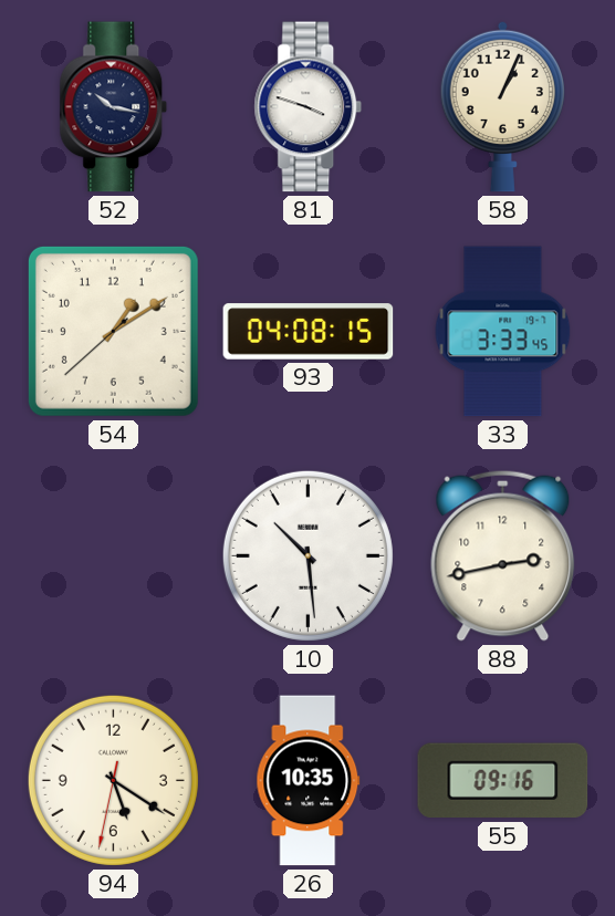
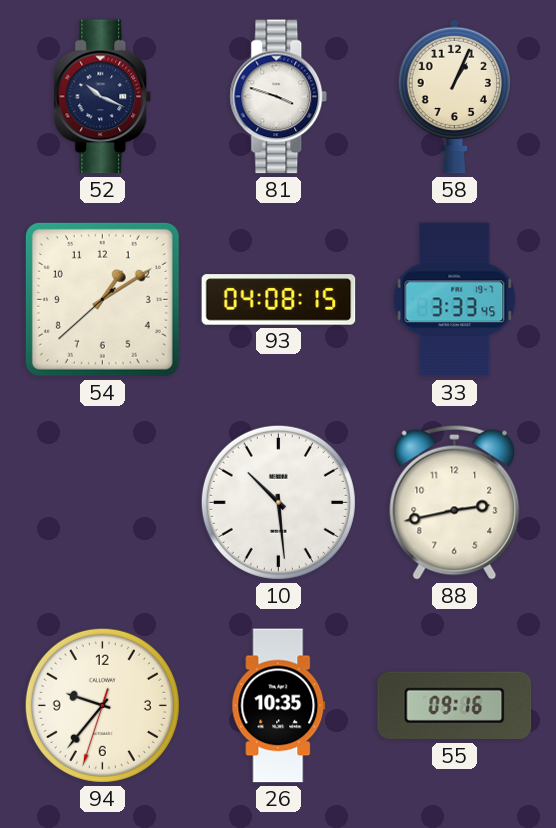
52: 10:17 -> 10:19
94: 5:20 -> 9:36
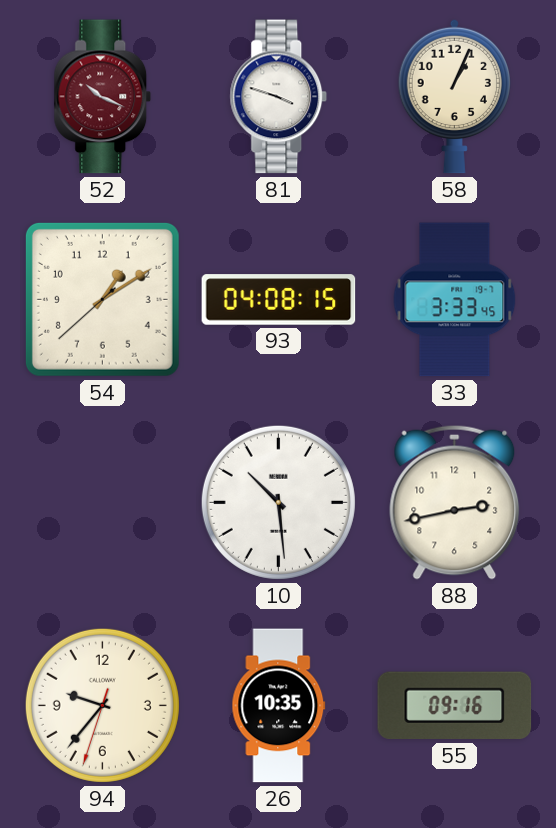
52 dial: navy -> burgundy
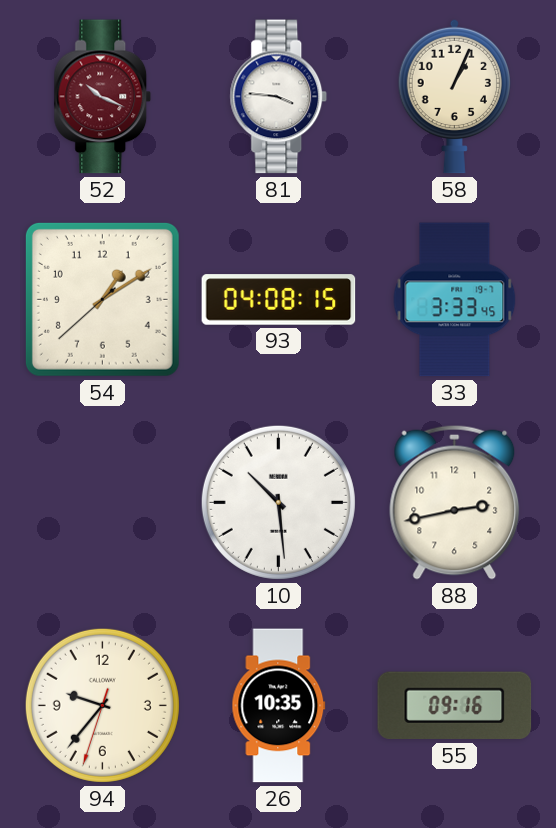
81: 3:48 -> 3:46
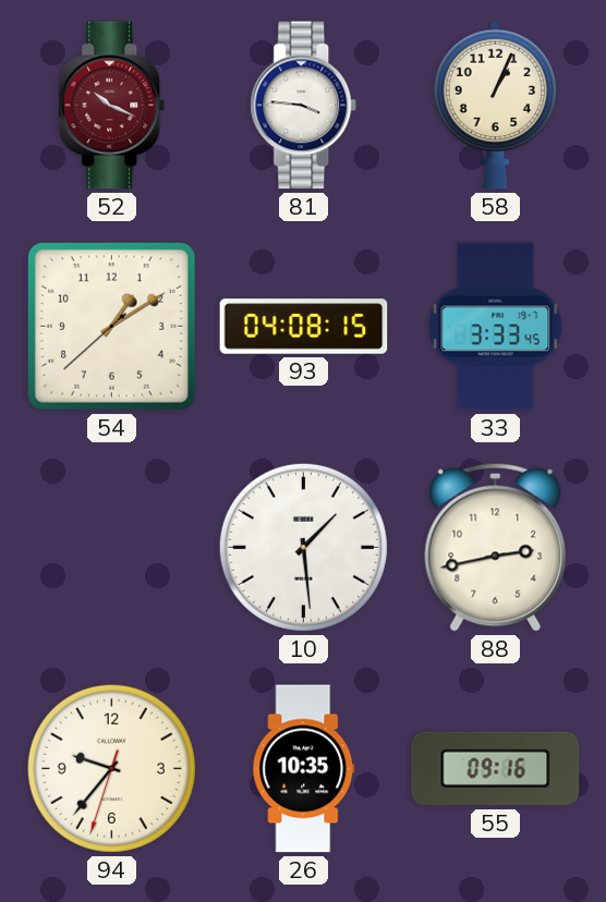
10: 10:29 -> 1:29
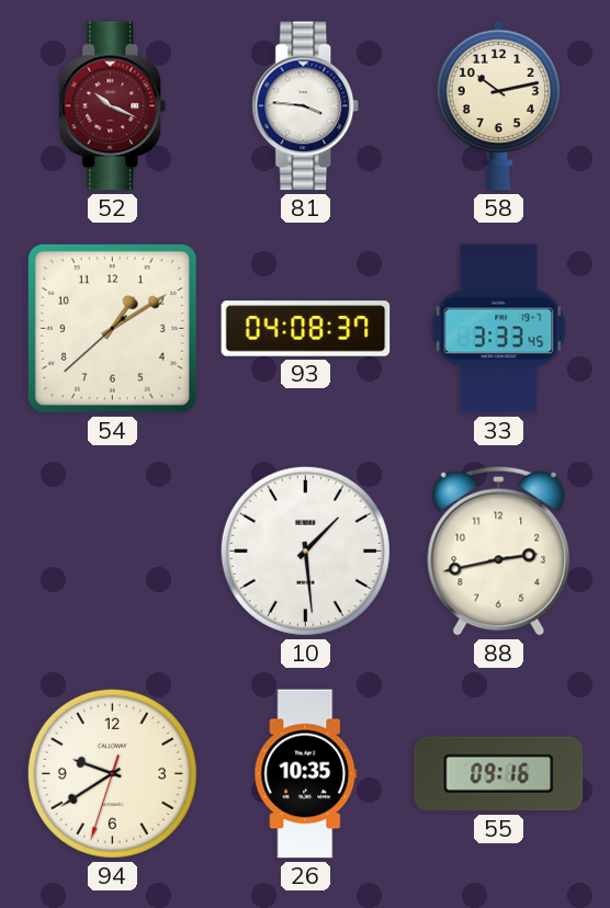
58: 1:04 -> 10:13
93: 04:08:15 -> 04:08:37
94: 9:36 -> 9:39
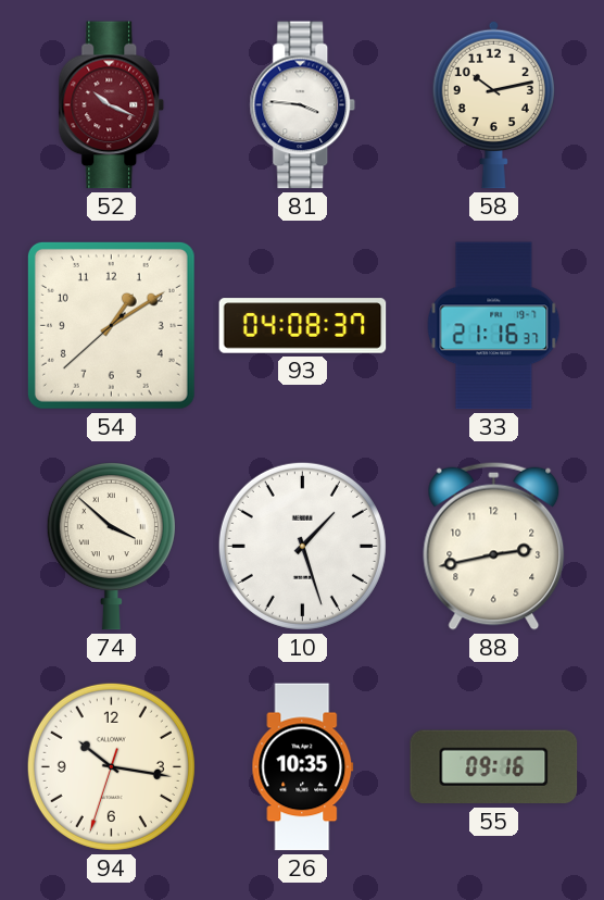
33: 3:33 -> 21:16
74: none -> 3:52
10: 1:29 -> 1:27
94: 9:39 -> 10:16
